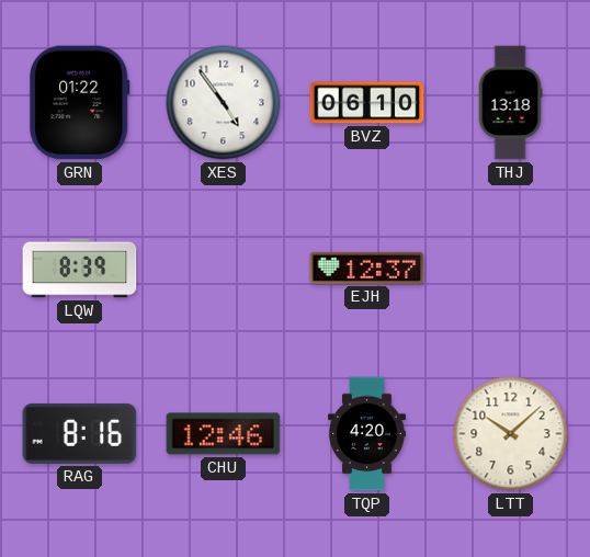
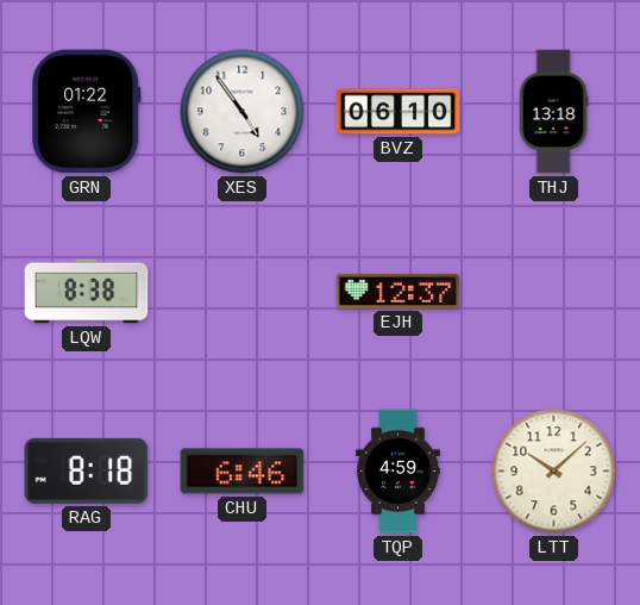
LQW: 8:39 -> 8:38
RAG: 8:16 -> 8:18
CHU: 12:46 -> 6:46
TQP: 4:20 -> 4:59
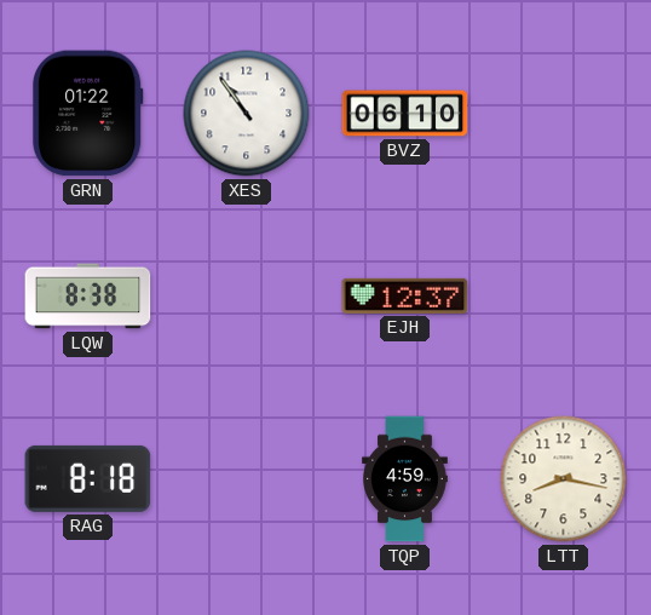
XES: 4:54 -> 10:54
THJ: 13:18 -> none
CHU: 6:46 -> none
LTT: 10:08 -> 8:17
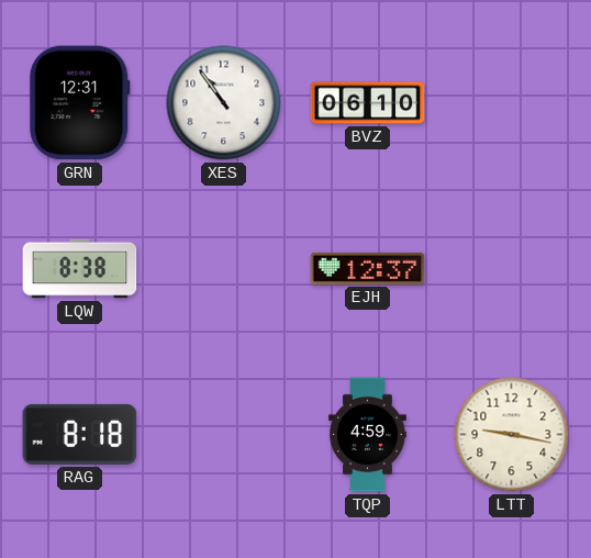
GRN: 01:22 -> 12:31
LTT: 8:17 -> 9:17
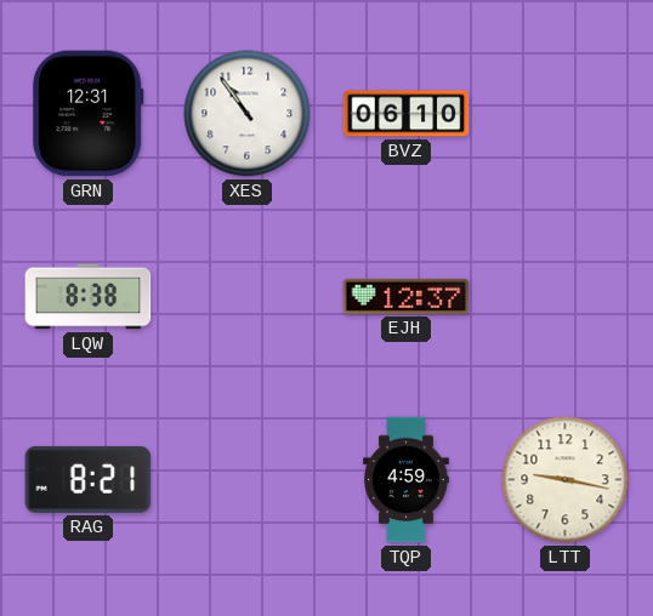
RAG: 8:18 -> 8:21
